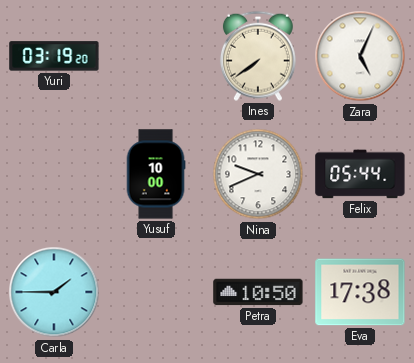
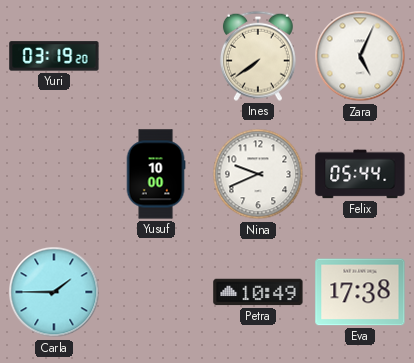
Petra: 10:50 -> 10:49
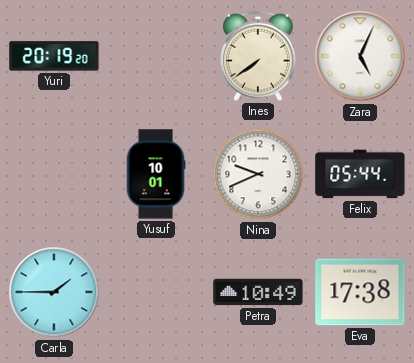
Yuri: 03:19 -> 20:19
Yusuf: 10:00 -> 10:01
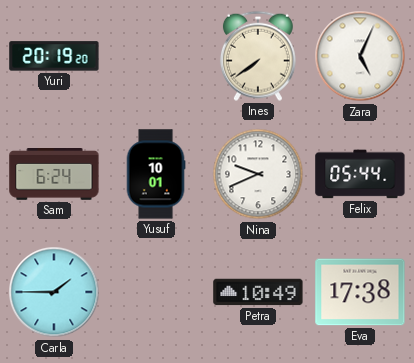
Sam: none -> 6:24
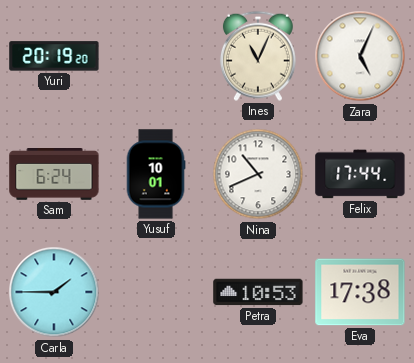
Ines: 7:39 -> 11:04
Nina: 9:41 -> 10:41
Felix: 05:44 -> 17:44
Petra: 10:49 -> 10:53
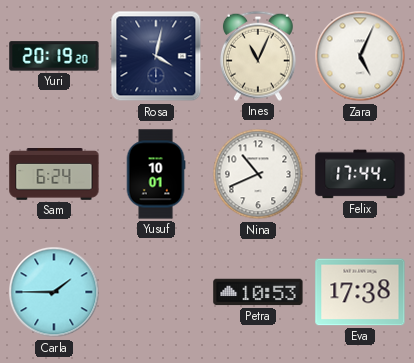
Rosa: none -> 4:02
